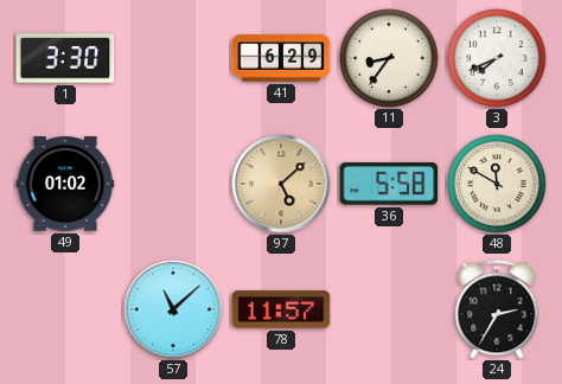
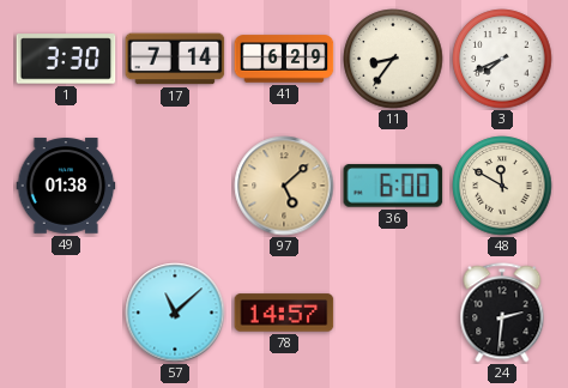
17: none -> 7:14
49: 01:02 -> 01:38
36: 5:58 -> 6:00
78: 11:57 -> 14:57
24: 2:35 -> 2:31
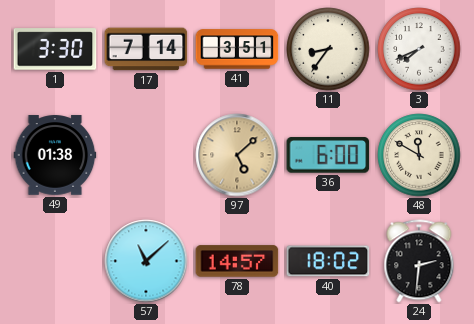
41: 6:29 -> 3:51
40: none -> 18:02
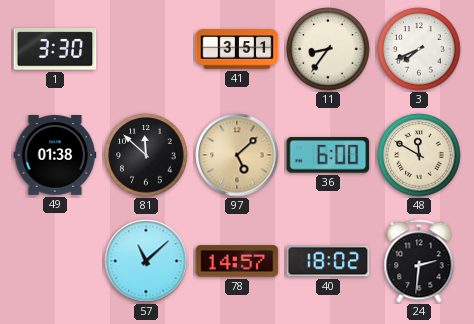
17: 7:14 -> none
81: none -> 11:52
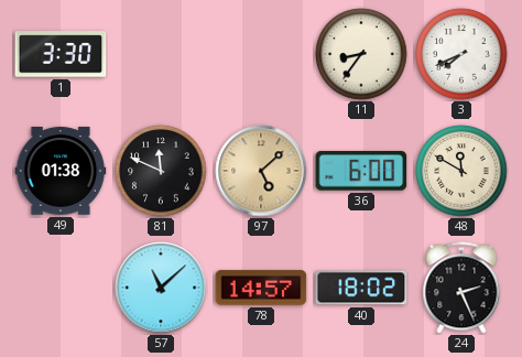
41: 3:51 -> none
81: 11:52 -> 11:49
24: 2:31 -> 2:26
